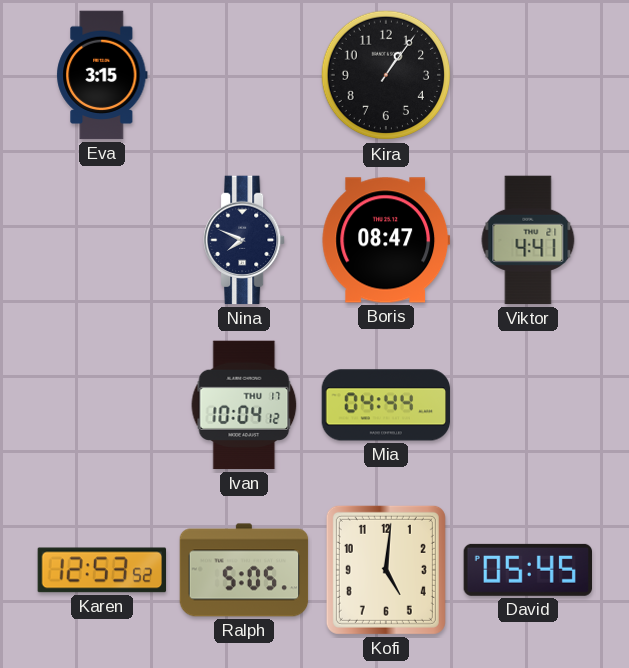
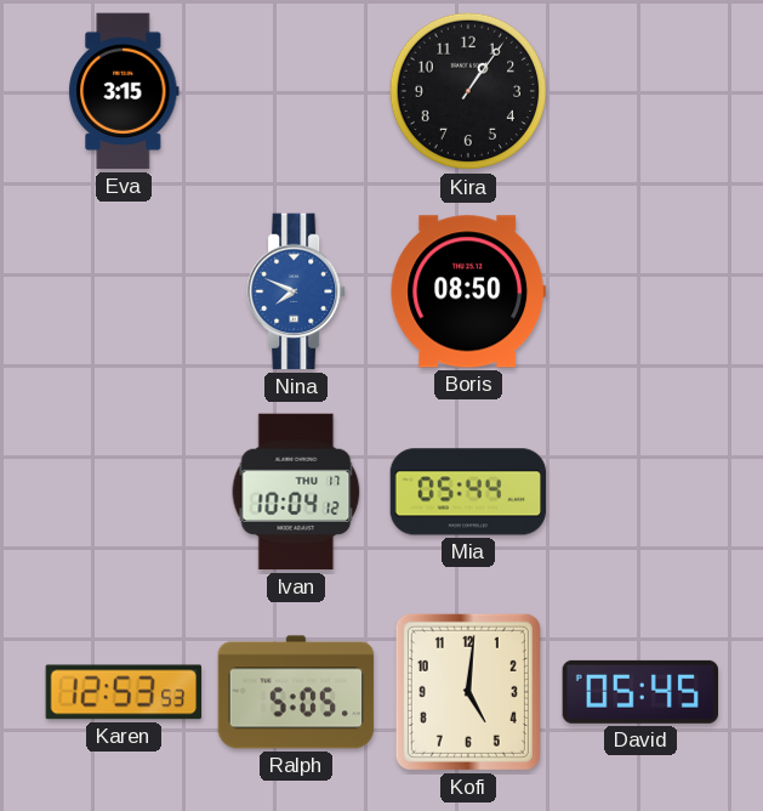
Nina dial: navy -> blue
Boris: 08:47 -> 08:50
Viktor: 4:41 -> none
Mia: 04:44 -> 05:44
Karen: 12:53:52 -> 12:53:53
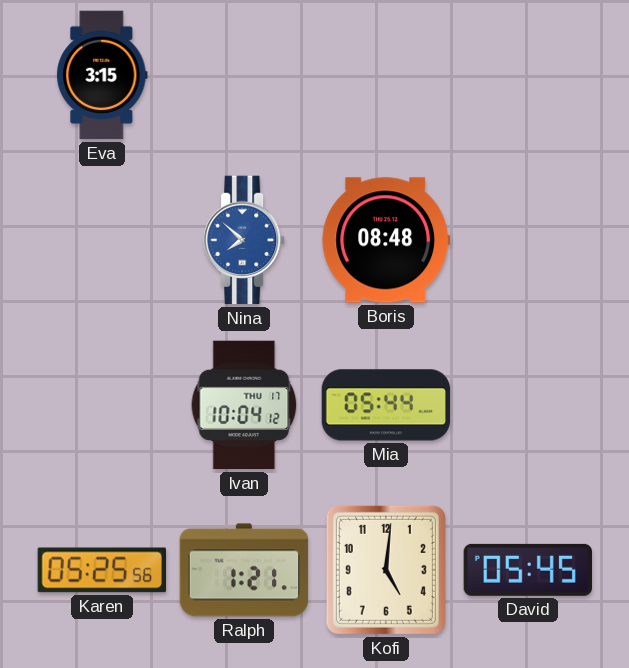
Kira: 1:06 -> none
Nina: 7:49 -> 7:52
Boris: 08:50 -> 08:48
Karen: 12:53 -> 05:25
Ralph: 5:05 -> 1:21
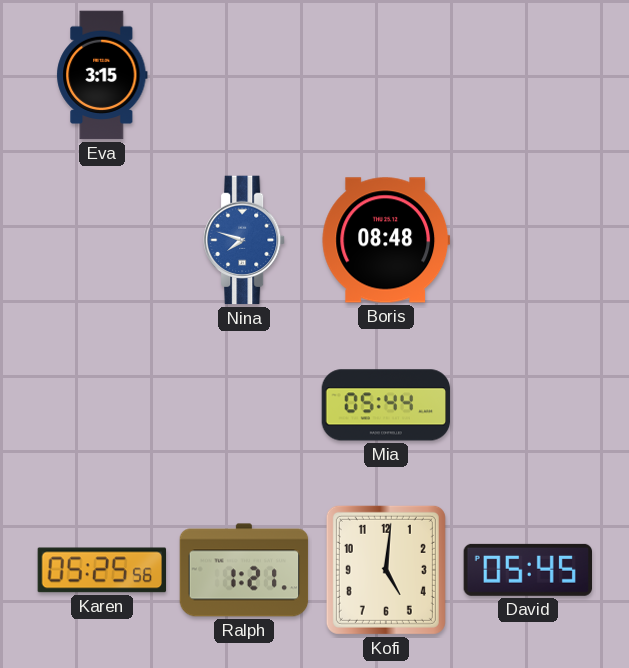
Nina: 7:52 -> 7:48
Ivan: 10:04 -> none
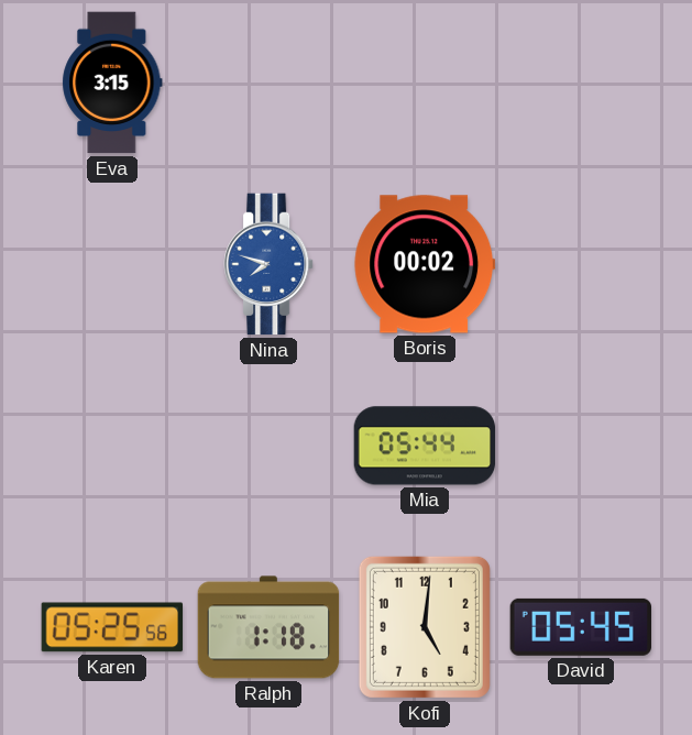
Boris: 08:48 -> 00:02
Ralph: 1:21 -> 1:18
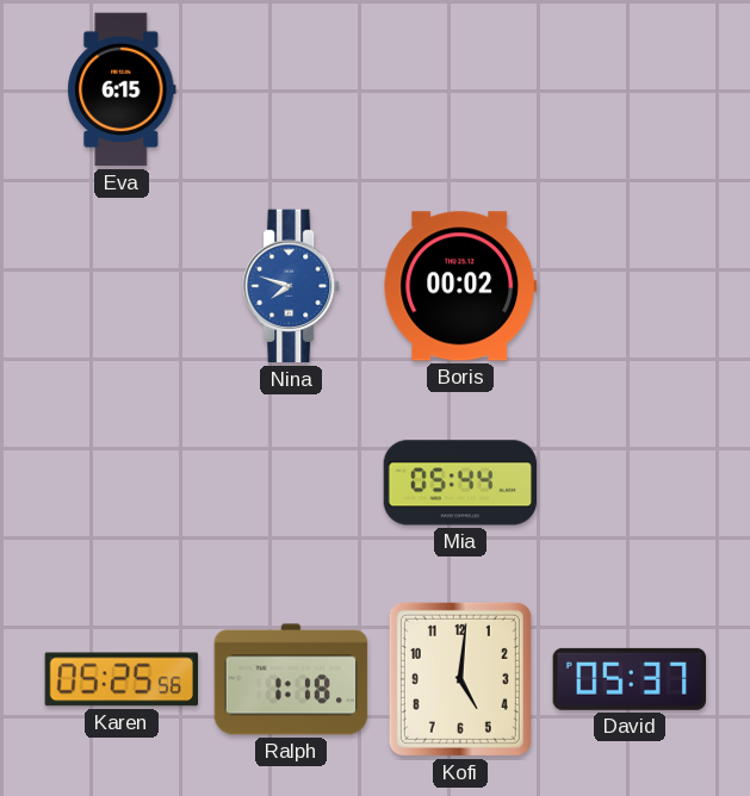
Eva: 3:15 -> 6:15
David: 05:45 -> 05:37
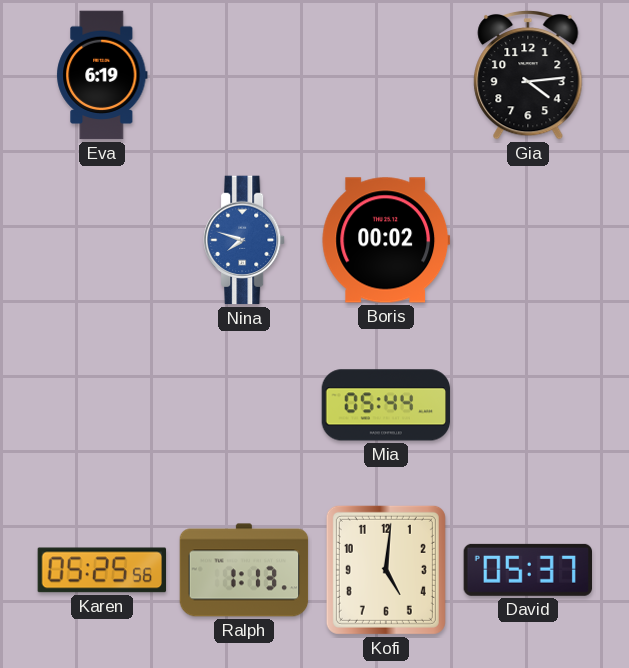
Eva: 6:15 -> 6:19
Gia: none -> 4:14
Ralph: 1:18 -> 1:13
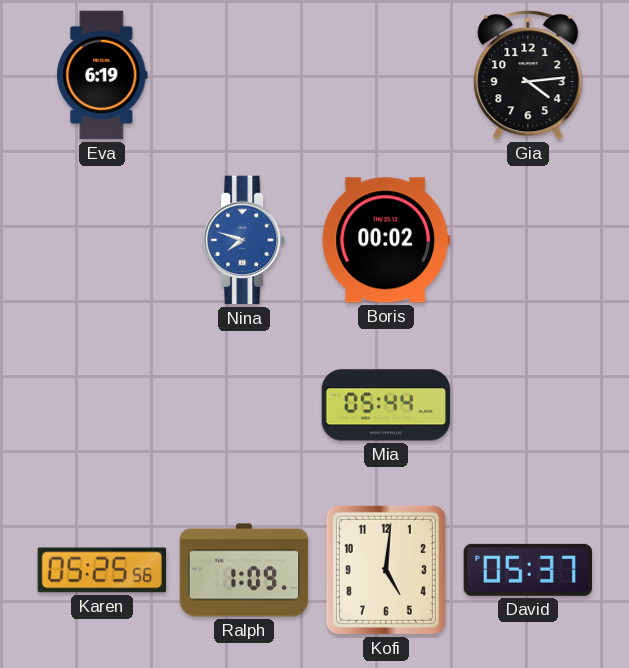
Ralph: 1:13 -> 1:09
